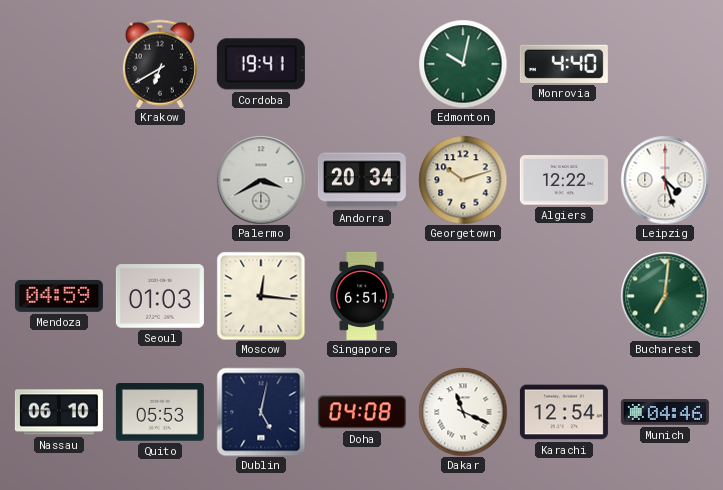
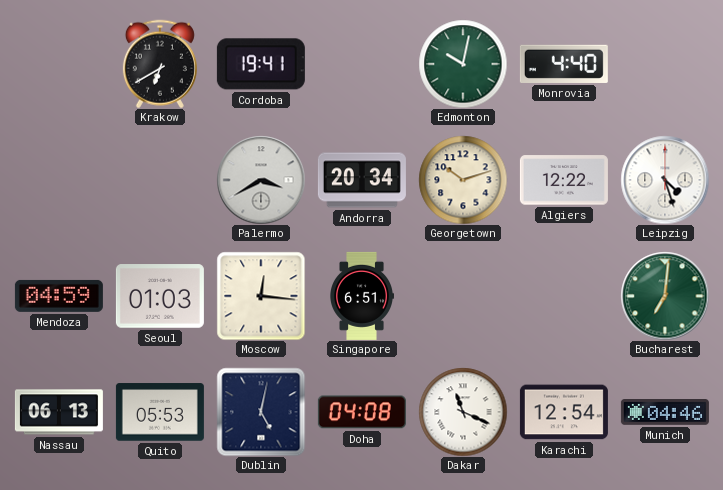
Nassau: 06:10 -> 06:13
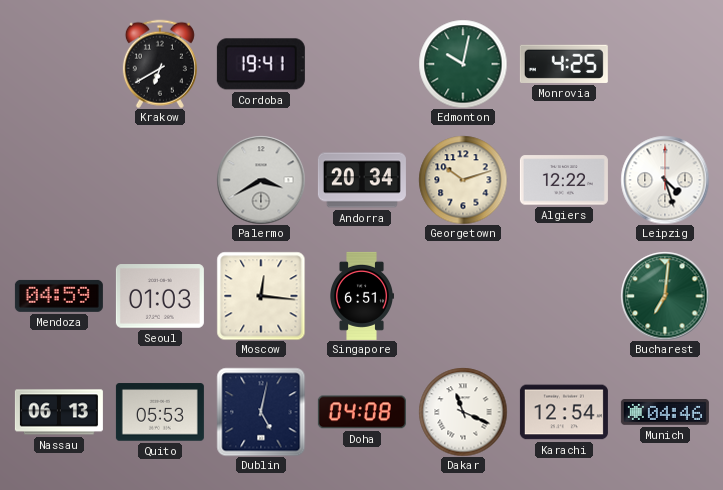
Monrovia: 4:40 -> 4:25
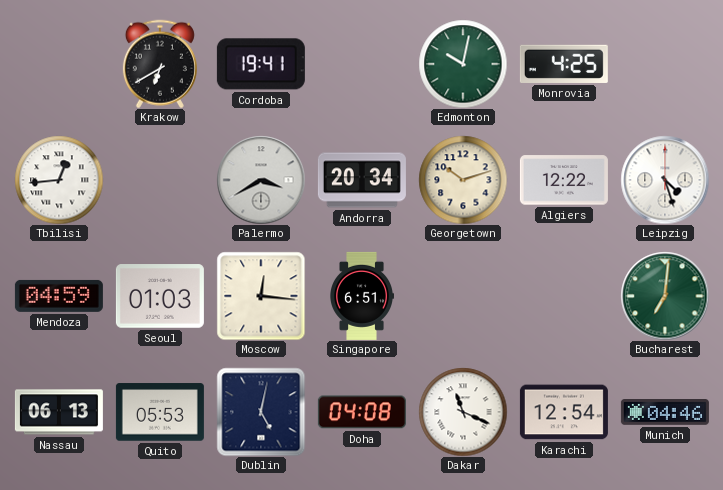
Tbilisi: none -> 12:44
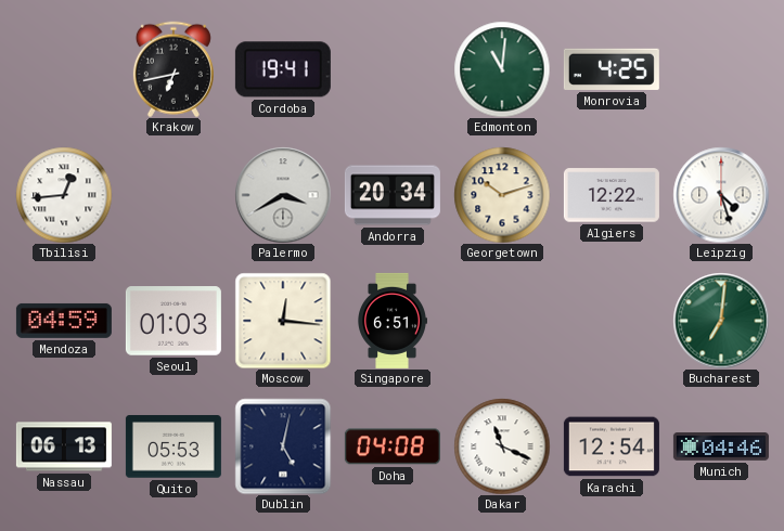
Krakow: 6:40 -> 6:43
Edmonton: 10:02 -> 11:01
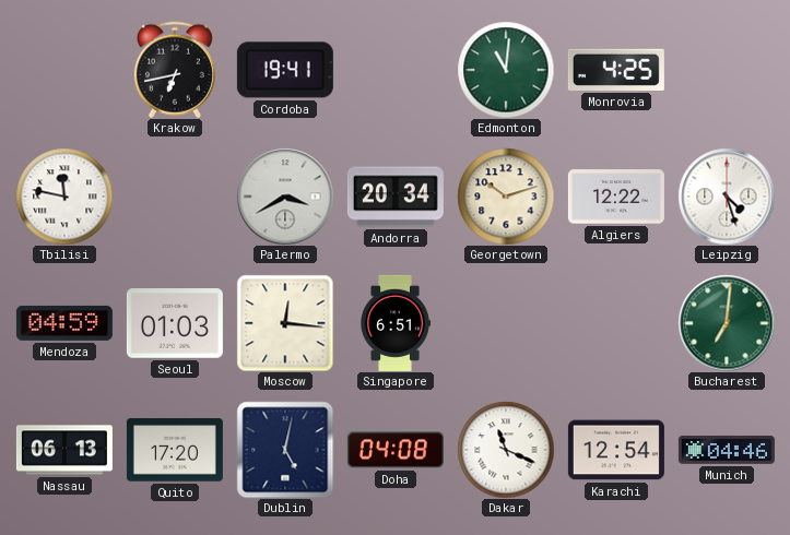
Tbilisi: 12:44 -> 11:47
Quito: 05:53 -> 17:20
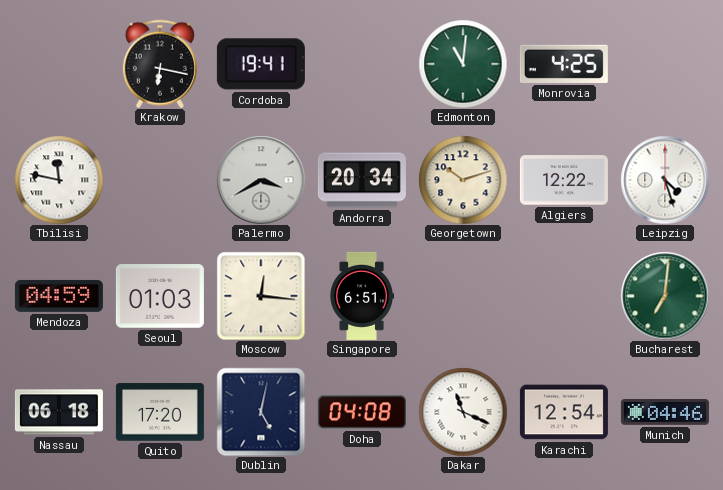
Krakow: 6:43 -> 6:17
Nassau: 06:13 -> 06:18
